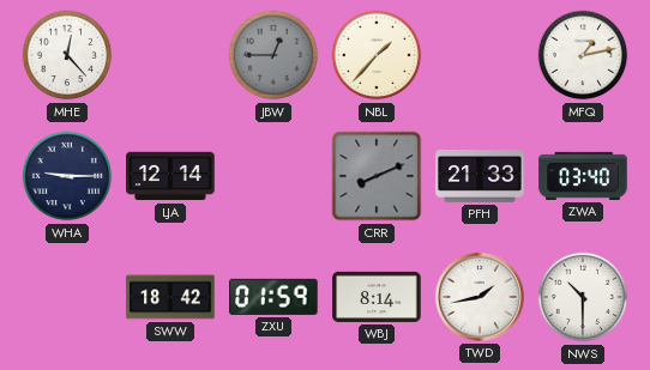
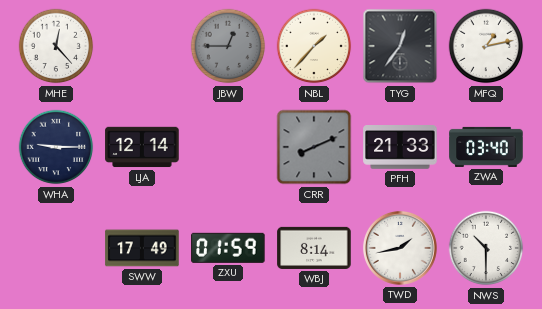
TYG: none -> 12:36
SWW: 18:42 -> 17:49
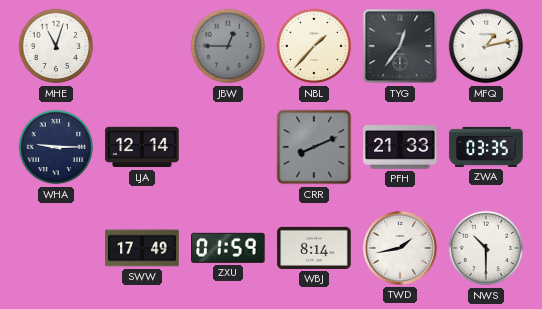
MHE: 12:23 -> 11:03
ZWA: 03:40 -> 03:35
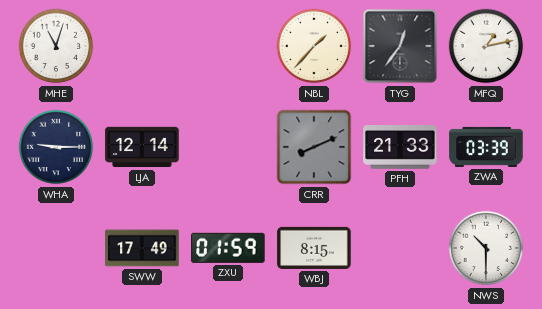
JBW: 12:45 -> none
ZWA: 03:35 -> 03:39
WBJ: 8:14 -> 8:15
TWD: 1:43 -> none
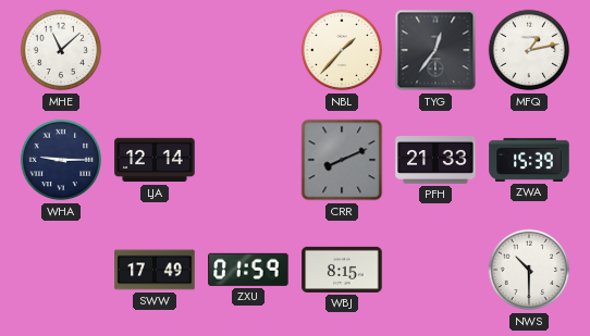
MHE: 11:03 -> 11:08
ZWA: 03:39 -> 15:39
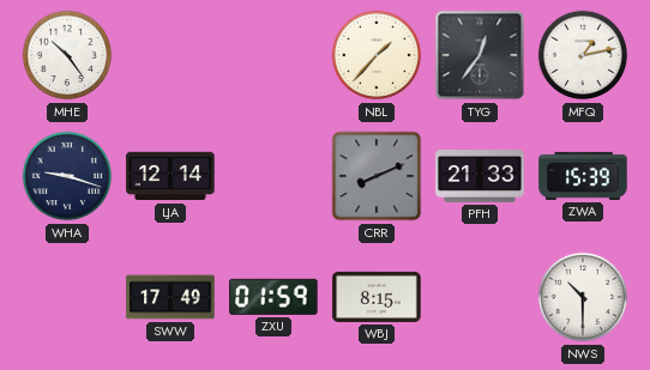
MHE: 11:08 -> 10:24
WHA: 9:15 -> 9:18
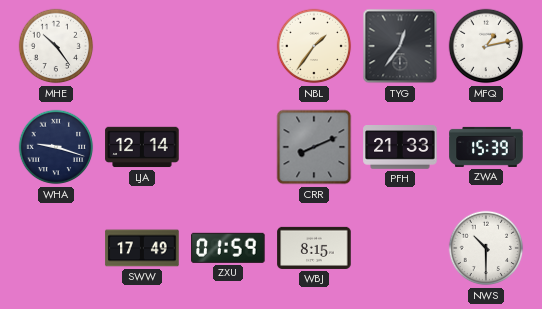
NBL: 1:37 -> 1:36
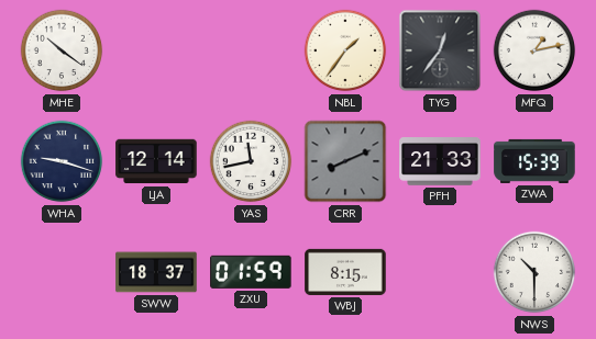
MHE: 10:24 -> 10:21
YAS: none -> 11:43
SWW: 17:49 -> 18:37
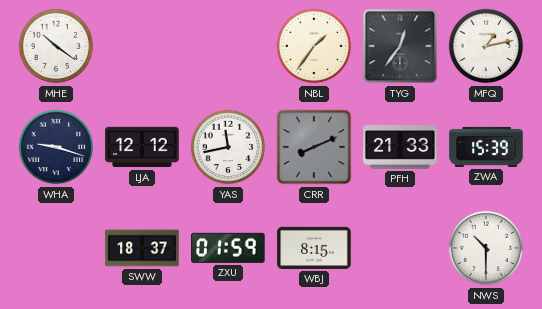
LJA: 12:14 -> 12:12
